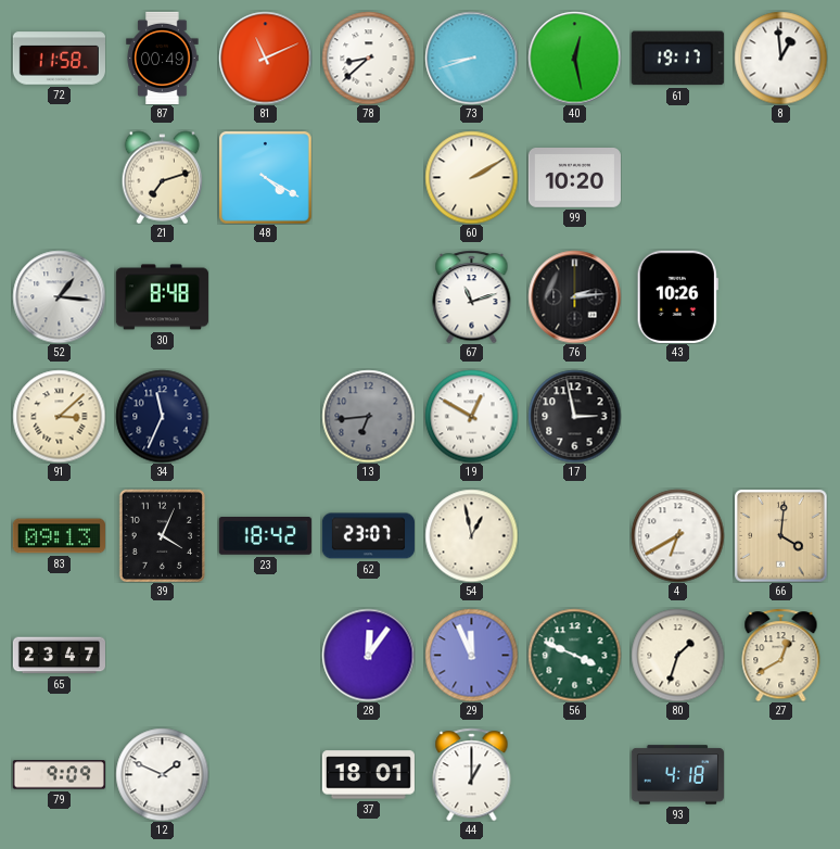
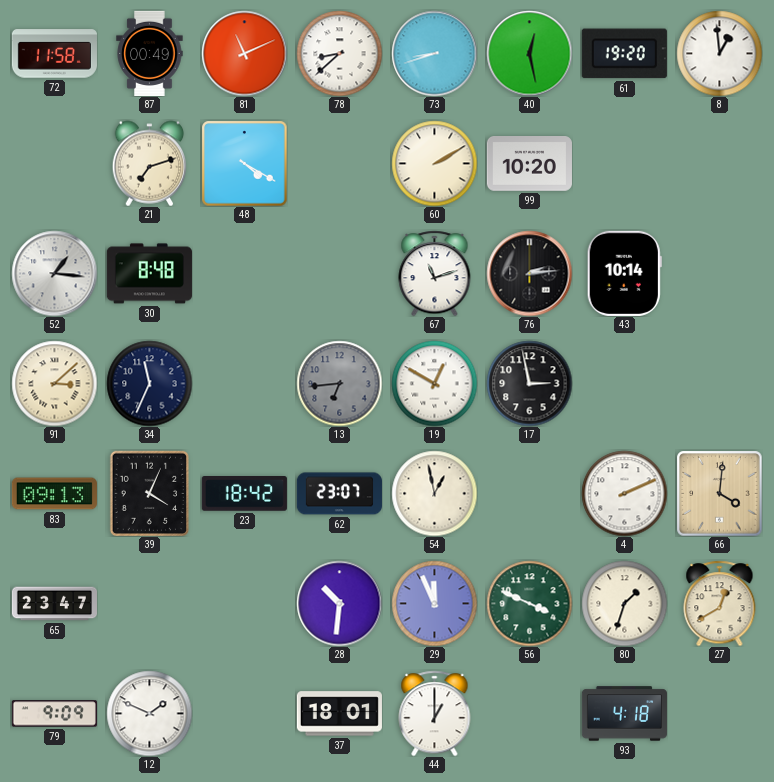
61: 19:17 -> 19:20
43: 10:26 -> 10:14
4: 6:40 -> 2:11
28: 12:06 -> 10:31
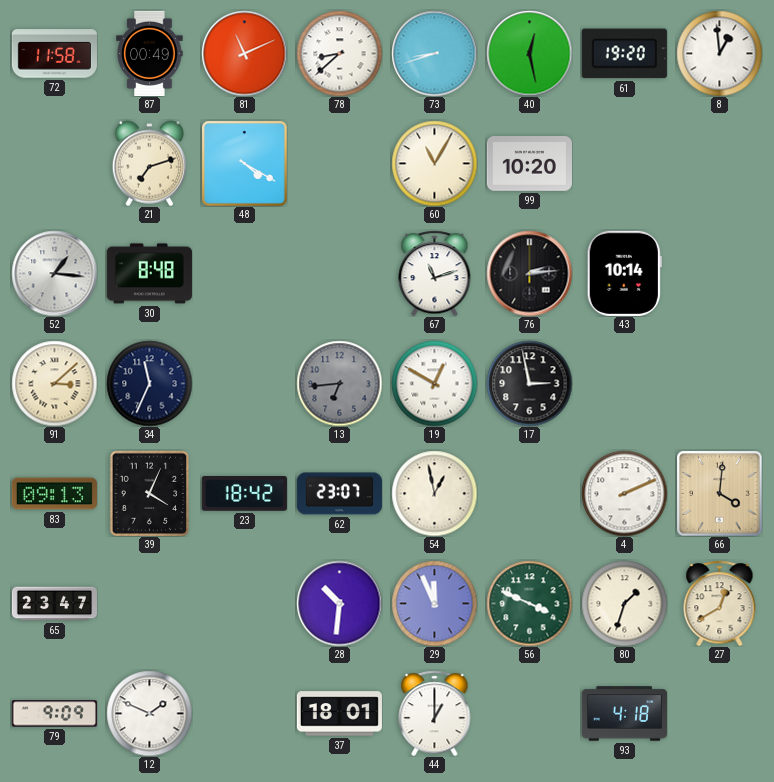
60: 2:10 -> 11:05
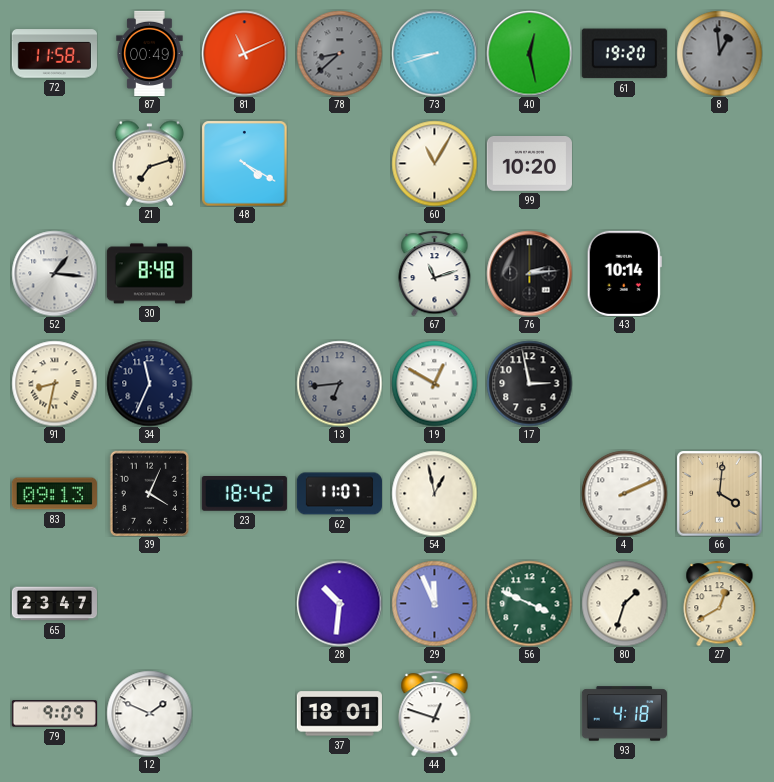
78 dial: white -> grey
8 dial: white -> grey
91: 3:08 -> 8:32
62: 23:07 -> 11:07
44: 1:00 -> 12:48
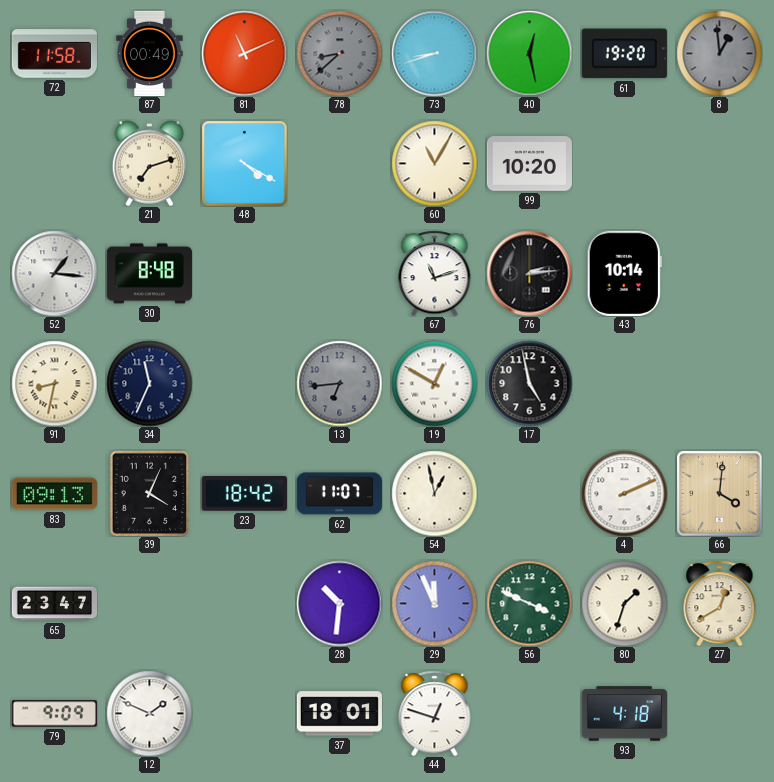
17: 2:58 -> 4:58
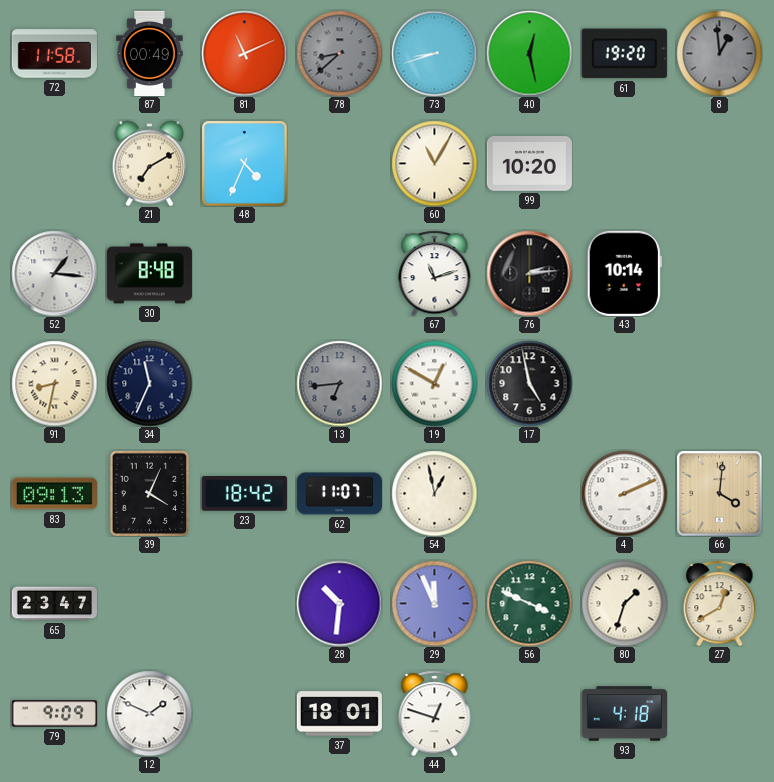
21: 7:12 -> 7:10
48: 4:20 -> 4:34
